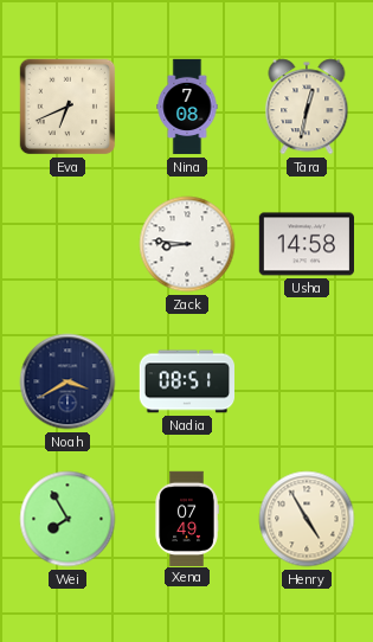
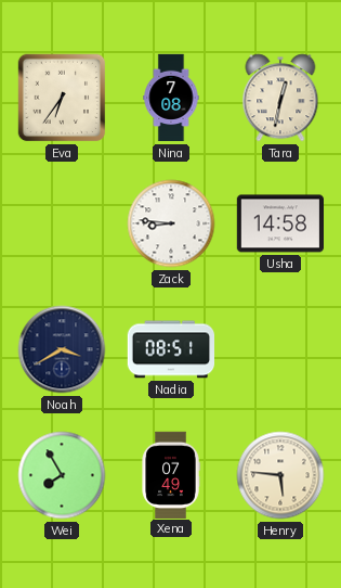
Eva: 6:41 -> 6:36
Henry: 4:55 -> 5:46
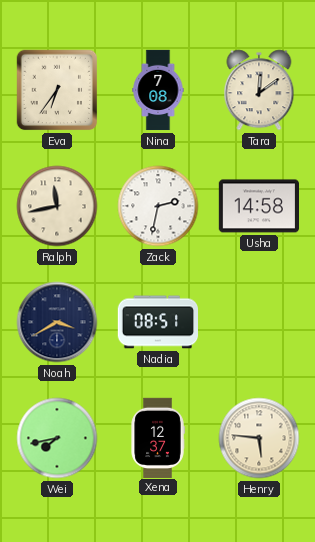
Tara: 12:32 -> 12:09
Ralph: none -> 11:43
Zack: 8:46 -> 2:32
Wei: 7:55 -> 7:43
Xena: 07:49 -> 12:37
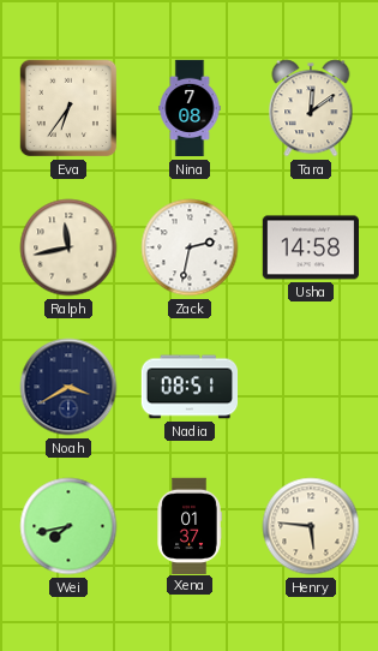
Xena: 12:37 -> 01:37
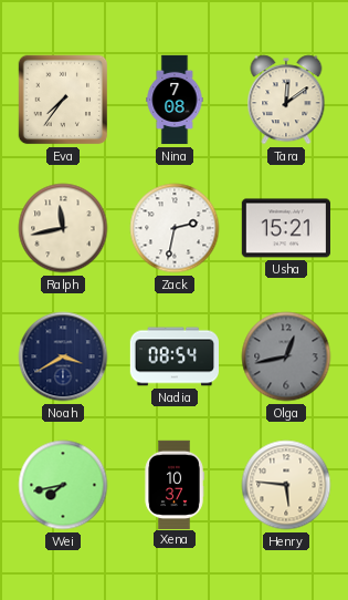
Eva: 6:36 -> 7:36
Usha: 14:58 -> 15:21
Nadia: 08:51 -> 08:54
Olga: none -> 12:43
Xena: 01:37 -> 10:37
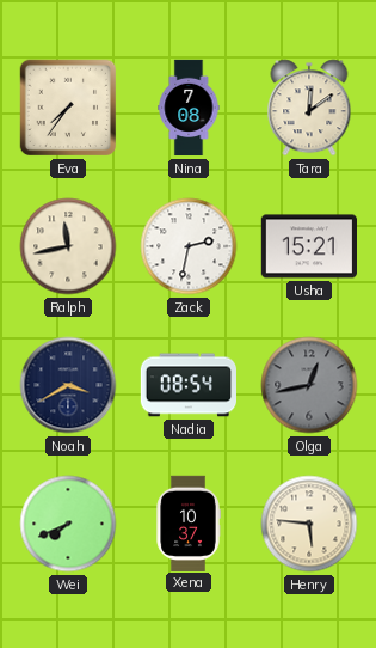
Wei: 7:43 -> 7:41
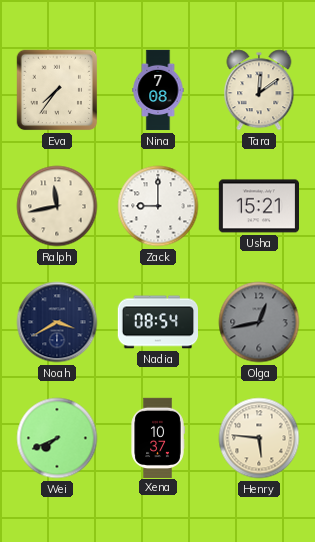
Zack: 2:32 -> 9:00
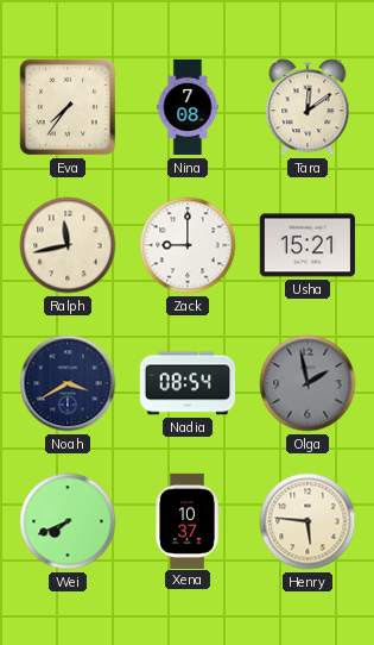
Olga: 12:43 -> 1:58
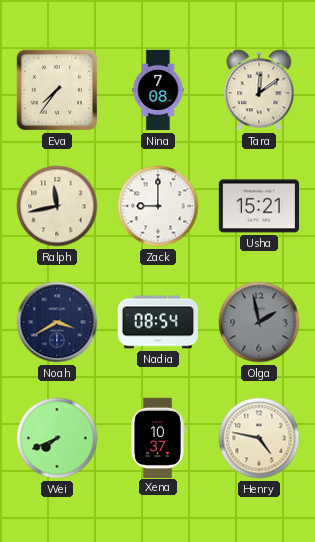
Henry: 5:46 -> 4:47
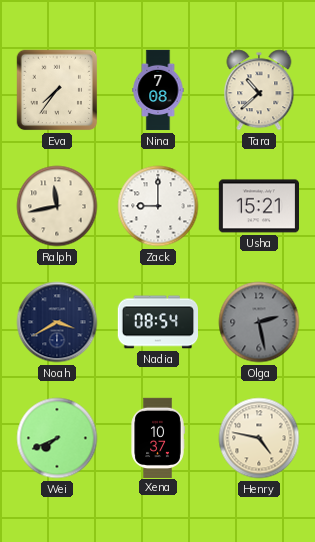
Tara: 12:09 -> 10:38
Olga: 1:58 -> 2:28
